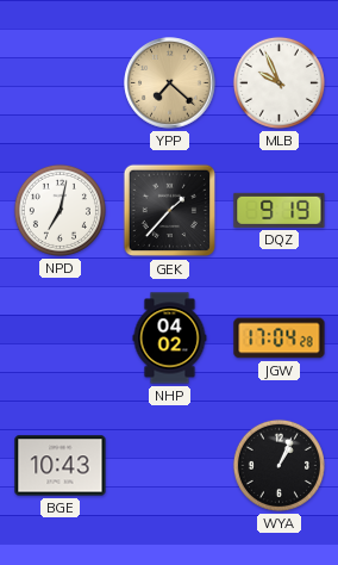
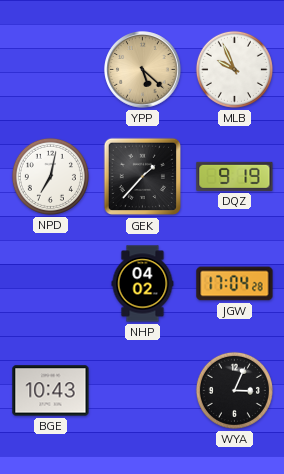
YPP: 7:22 -> 5:22
WYA: 1:04 -> 3:04
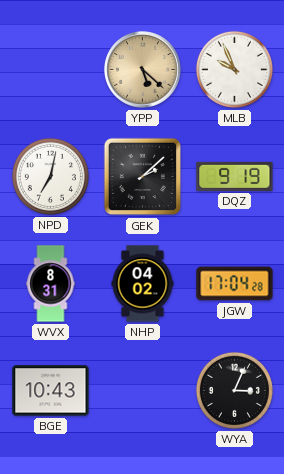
GEK: 1:37 -> 2:08
WVX: none -> 8:31
